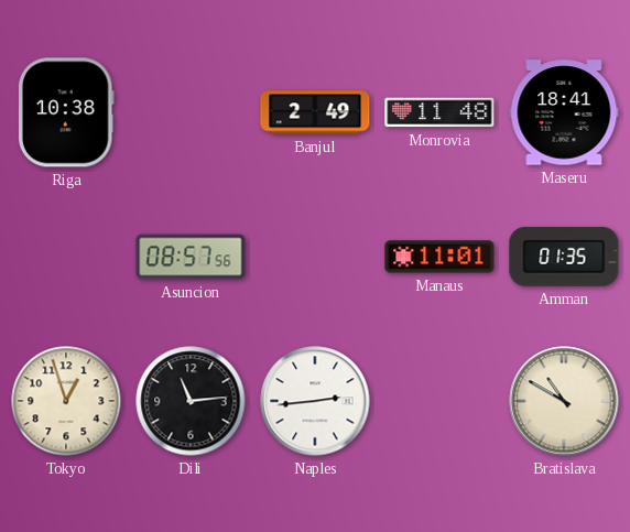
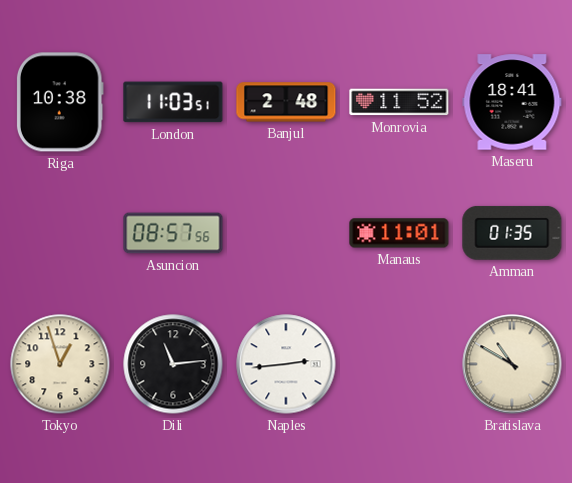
London: none -> 11:03
Banjul: 2:49 -> 2:48
Monrovia: 11:48 -> 11:52
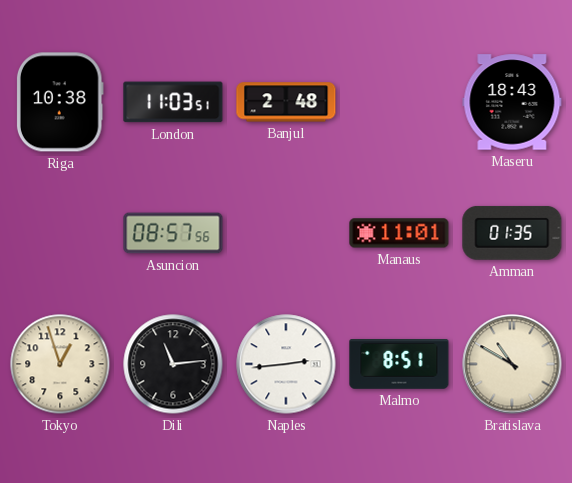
Monrovia: 11:52 -> none
Maseru: 18:41 -> 18:43
Malmo: none -> 8:51
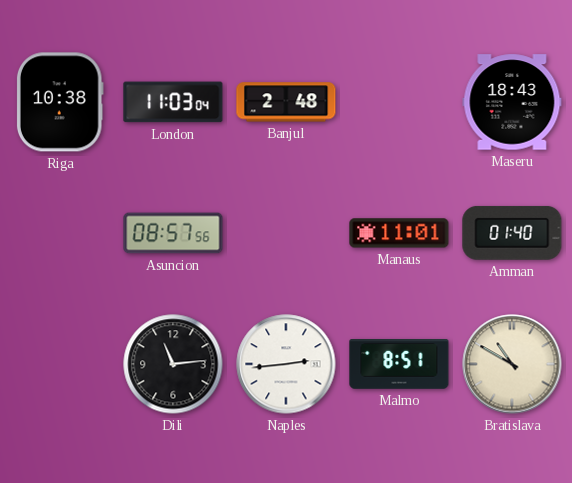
London: 11:03:51 -> 11:03:04
Amman: 01:35 -> 01:40
Tokyo: 12:57 -> none
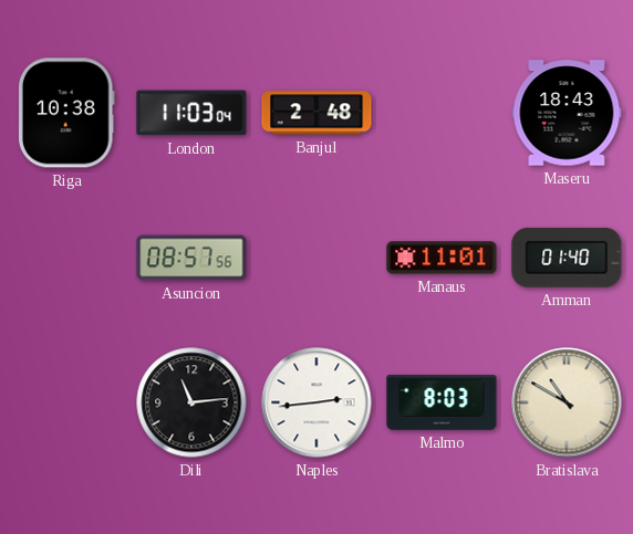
Malmo: 8:51 -> 8:03
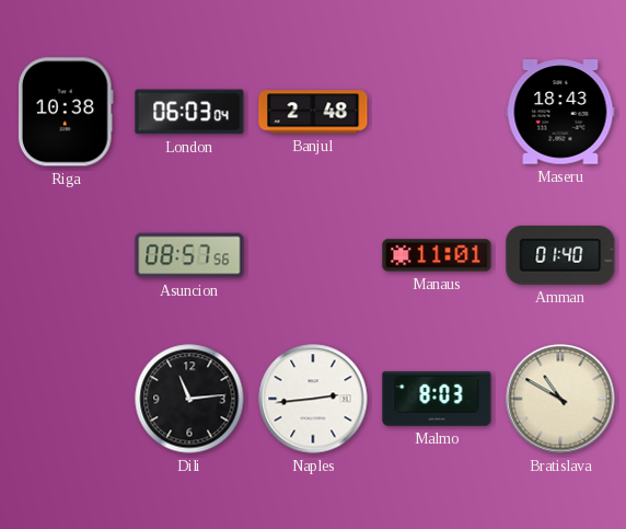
London: 11:03 -> 06:03
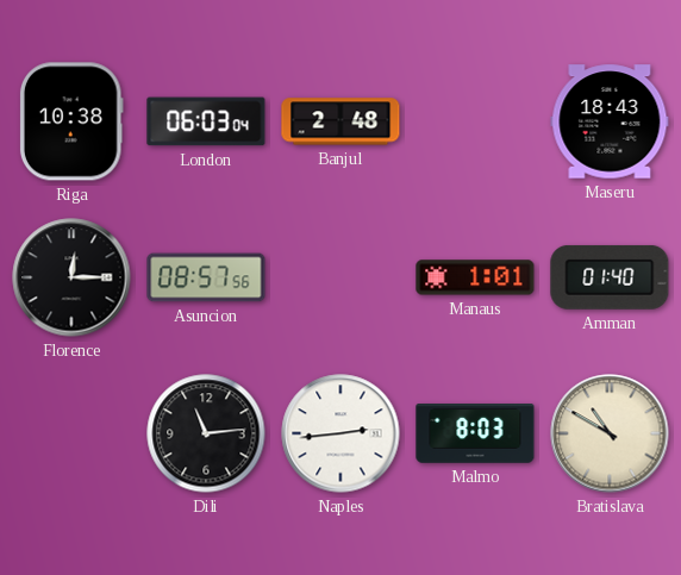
Florence: none -> 12:15
Manaus: 11:01 -> 1:01
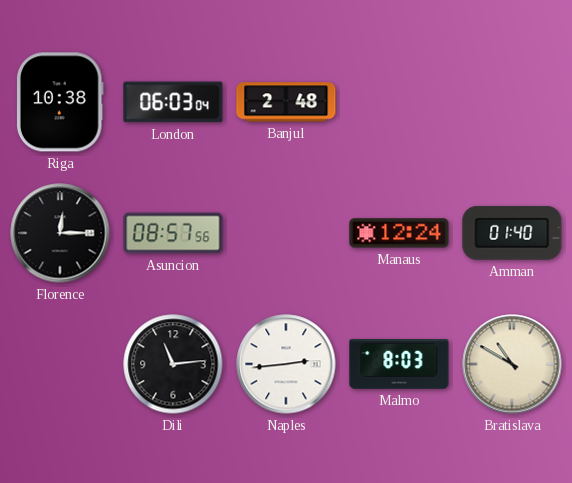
Maseru: 18:43 -> none
Manaus: 1:01 -> 12:24
